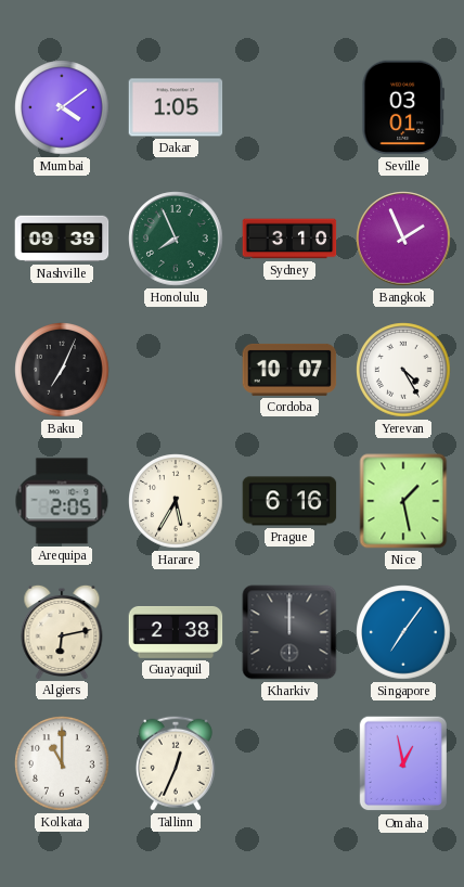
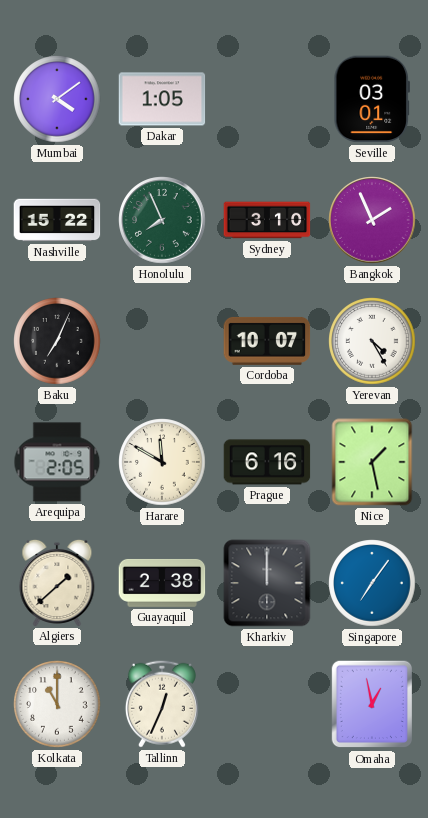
Nashville: 09:39 -> 15:22
Harare: 5:35 -> 11:50
Algiers: 6:13 -> 1:38
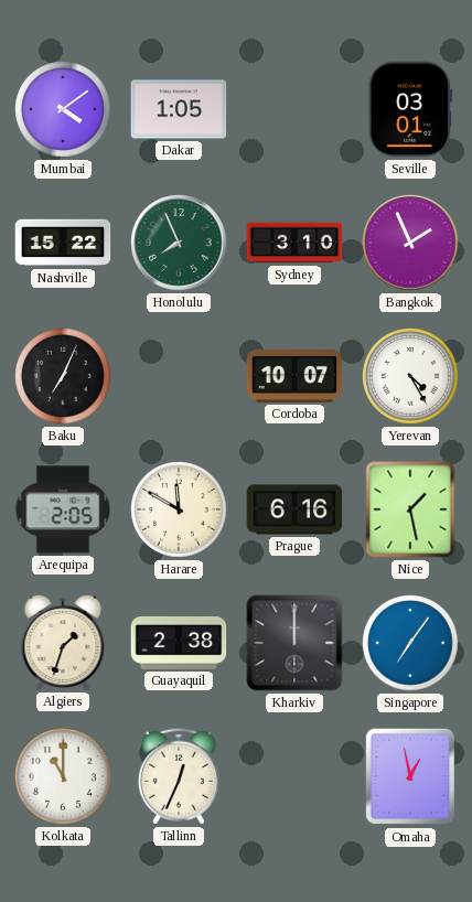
Algiers: 1:38 -> 1:33
